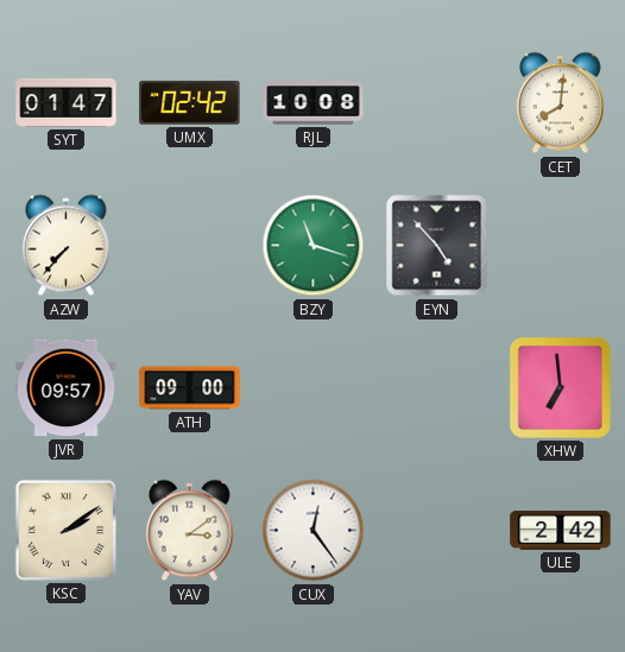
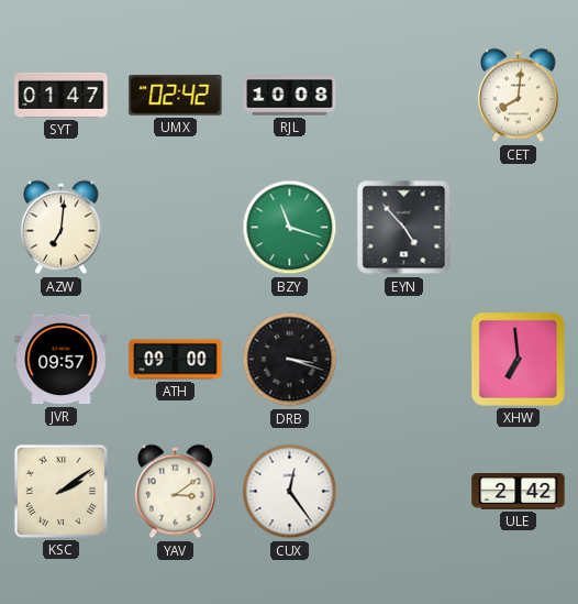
AZW: 7:37 -> 7:01
DRB: none -> 3:18
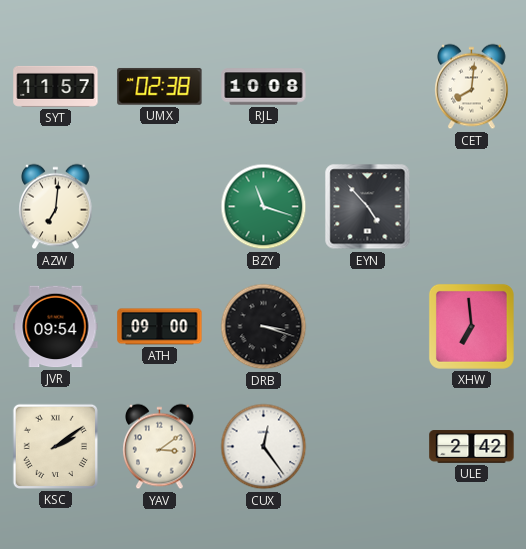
SYT: 01:47 -> 11:57
UMX: 02:42 -> 02:38
JVR: 09:57 -> 09:54
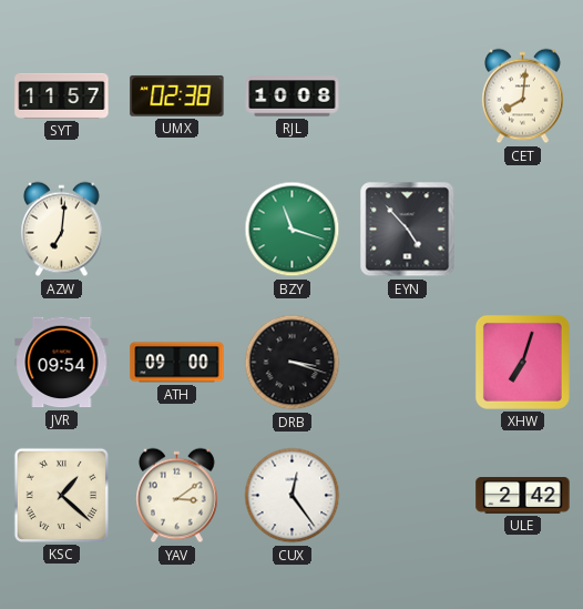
XHW: 6:59 -> 7:03
KSC: 2:09 -> 1:22
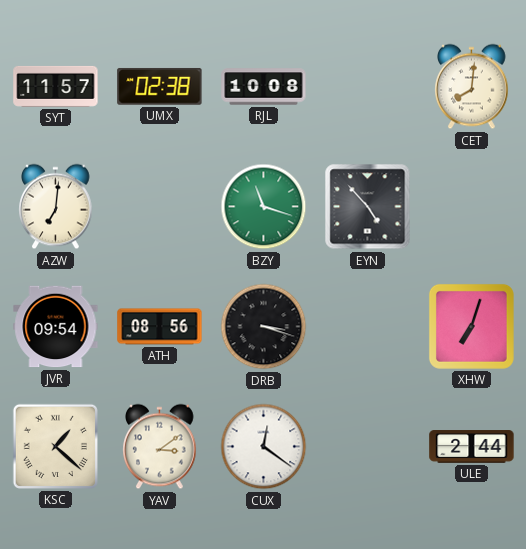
ATH: 09:00 -> 08:56
CUX: 12:24 -> 12:21
ULE: 2:42 -> 2:44
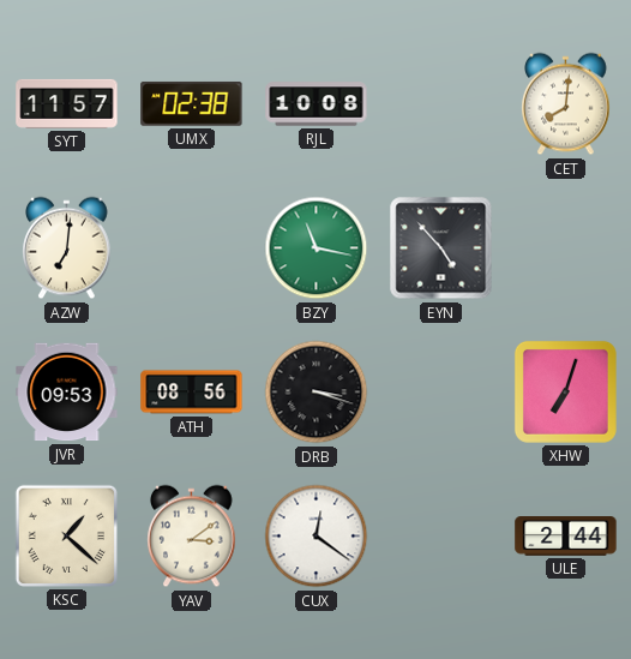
BZY: 11:18 -> 11:17
JVR: 09:54 -> 09:53
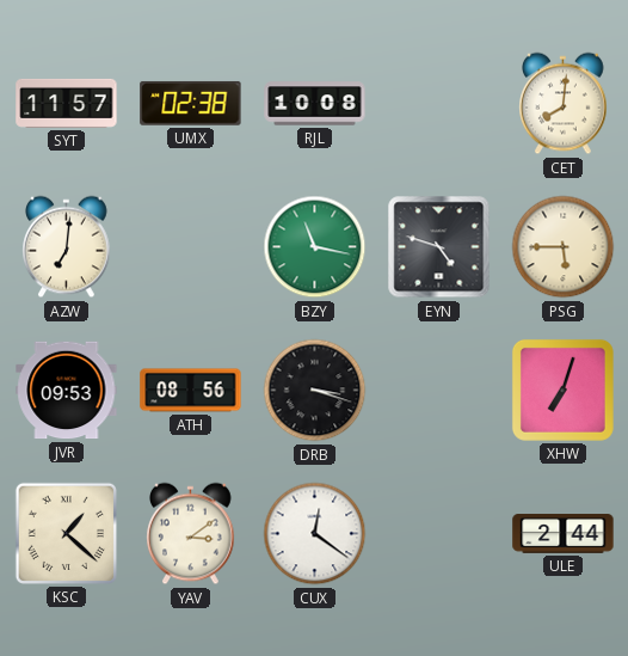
EYN: 4:53 -> 4:48
PSG: none -> 5:45
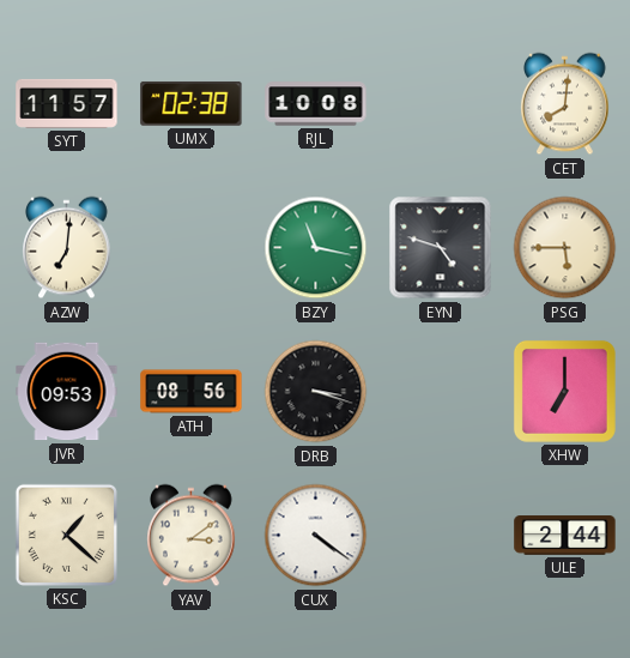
XHW: 7:03 -> 7:00
CUX: 12:21 -> 4:21
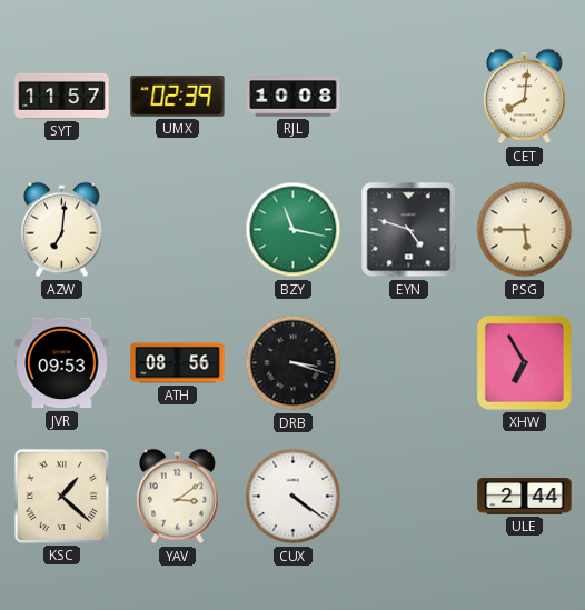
UMX: 02:38 -> 02:39
XHW: 7:00 -> 6:55
